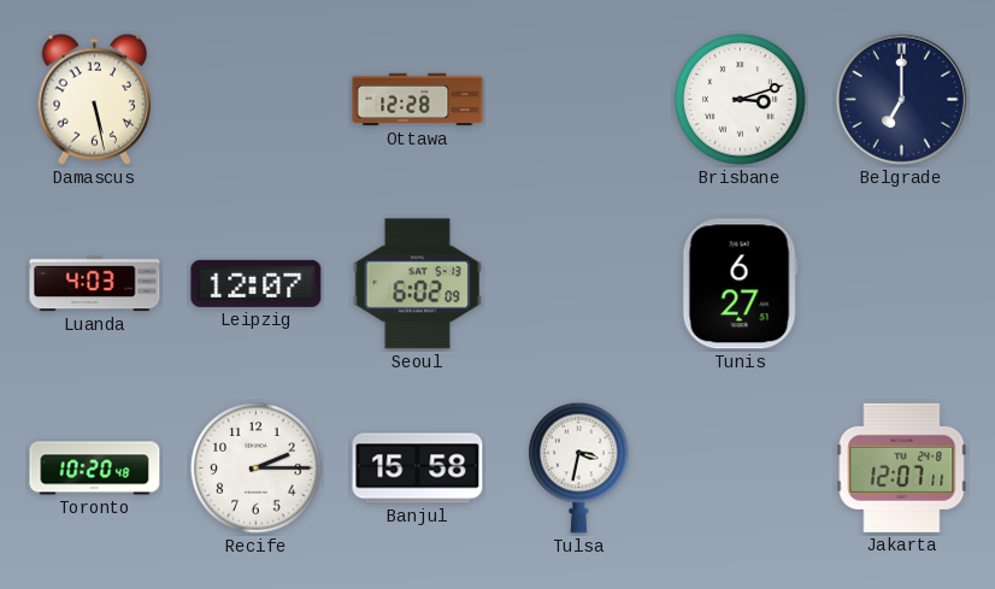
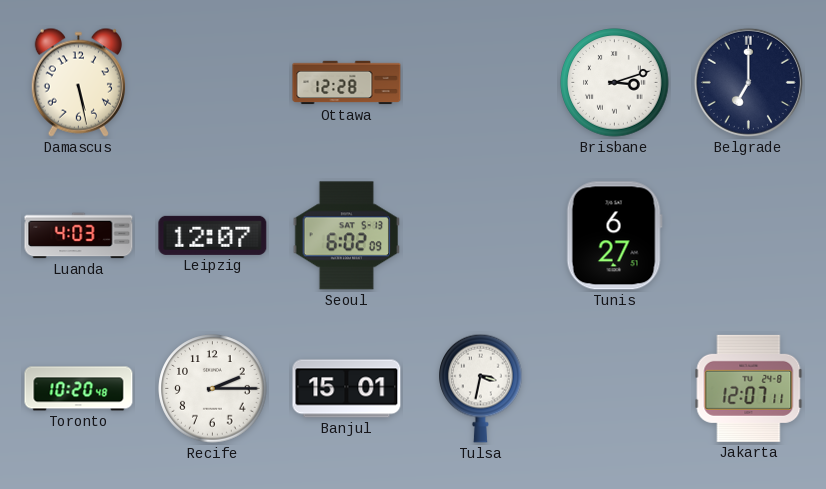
Banjul: 15:58 -> 15:01
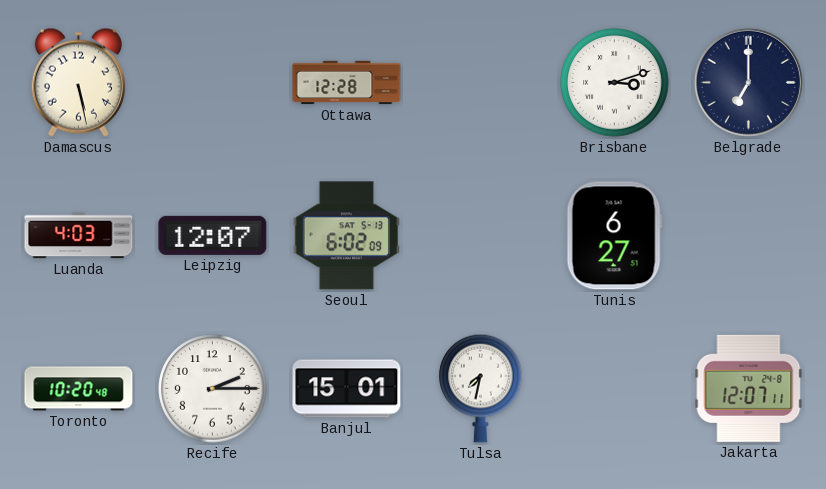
Tulsa: 3:32 -> 7:32
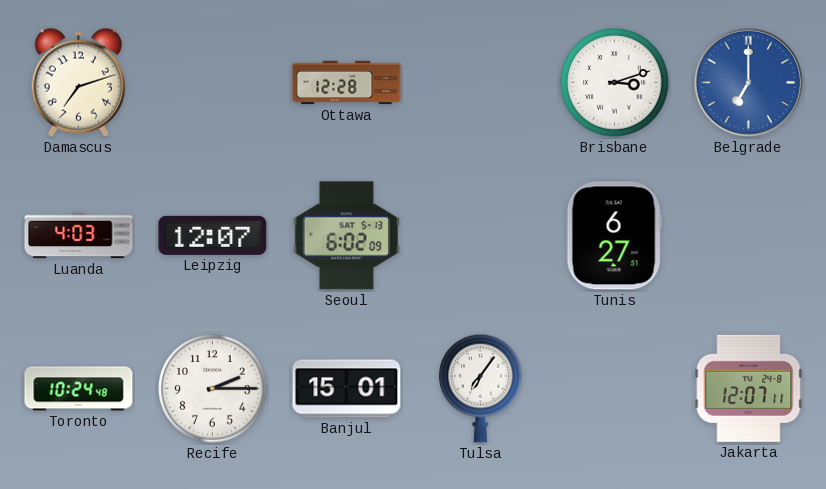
Damascus: 5:28 -> 7:12
Belgrade dial: navy -> blue
Toronto: 10:20 -> 10:24
Tulsa: 7:32 -> 7:06
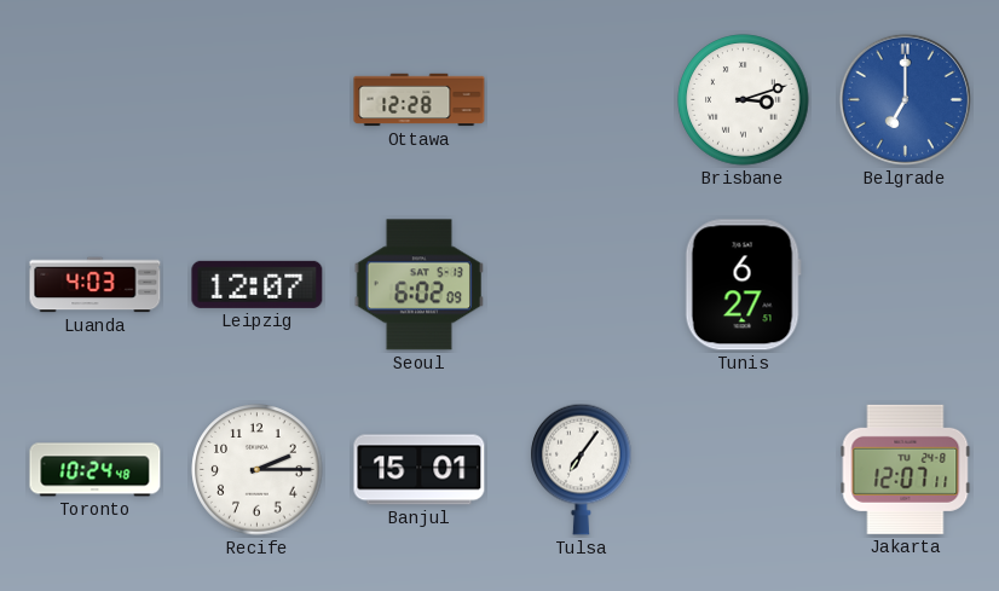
Damascus: 7:12 -> none
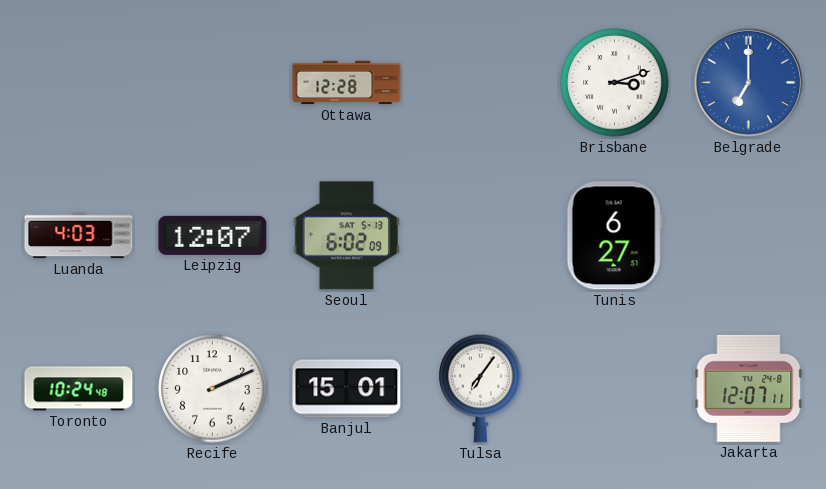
Recife: 2:15 -> 2:11
